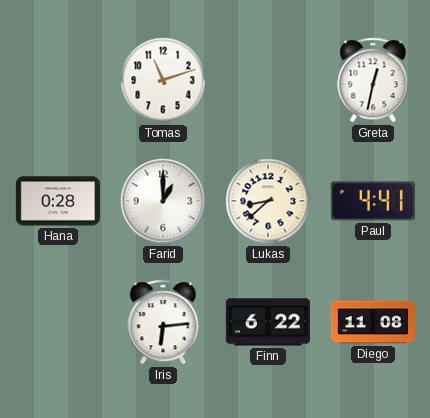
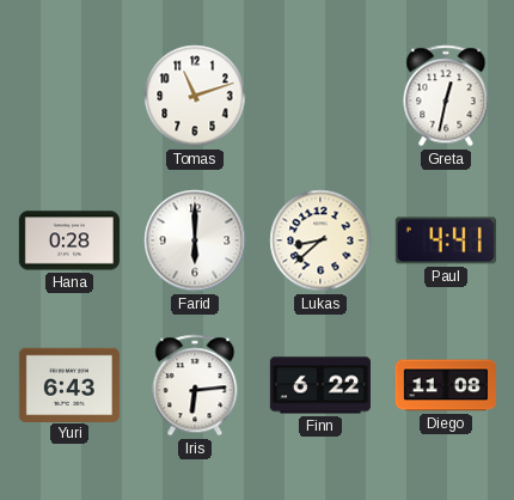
Farid: 1:00 -> 6:00
Yuri: none -> 6:43
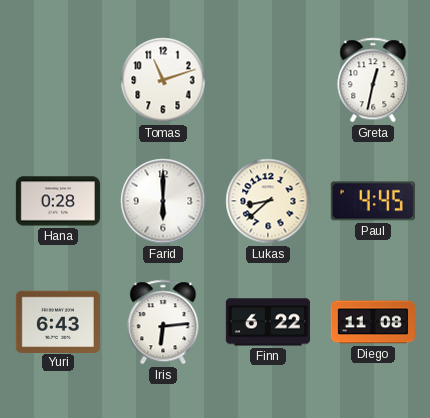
Paul: 4:41 -> 4:45
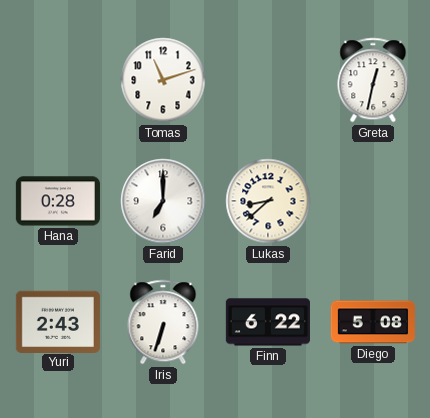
Farid: 6:00 -> 7:00
Paul: 4:45 -> none
Yuri: 6:43 -> 2:43
Iris: 6:14 -> 6:33
Diego: 11:08 -> 5:08
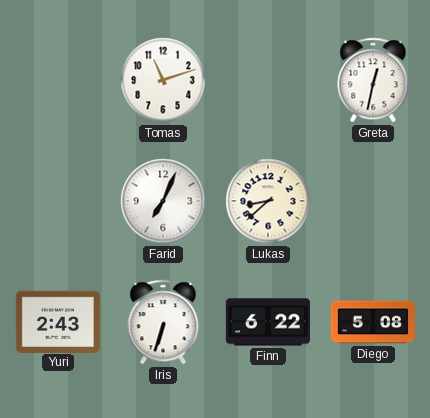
Hana: 0:28 -> none
Farid: 7:00 -> 7:04
